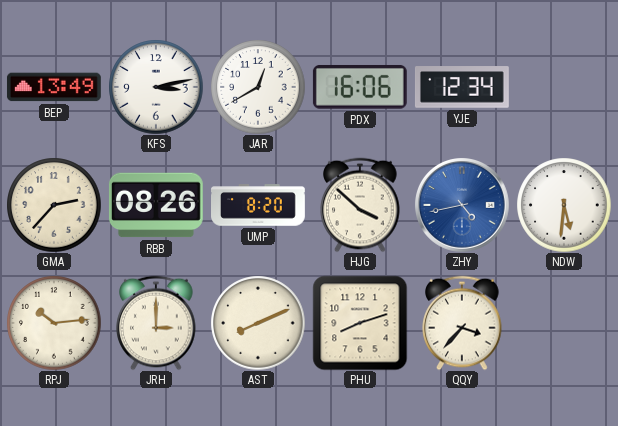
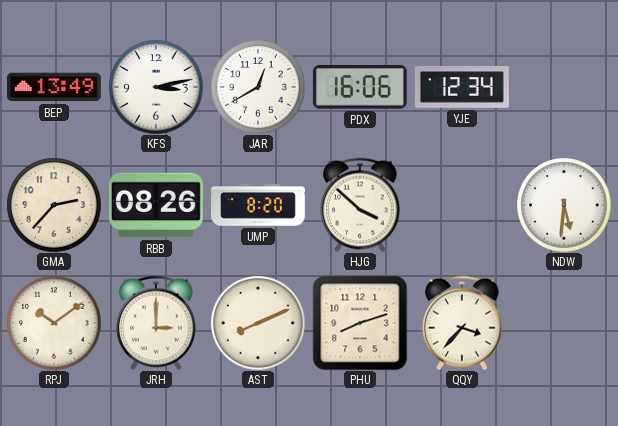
ZHY: 4:43 -> none
RPJ: 10:14 -> 10:09
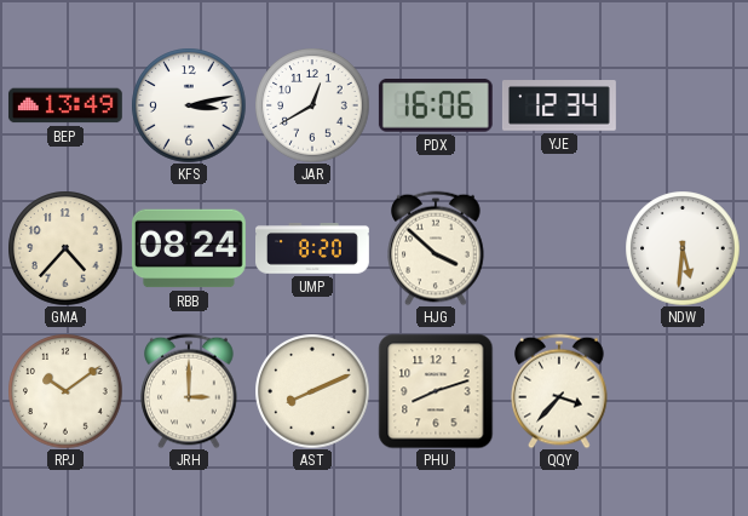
GMA: 2:37 -> 4:37
RBB: 08:26 -> 08:24
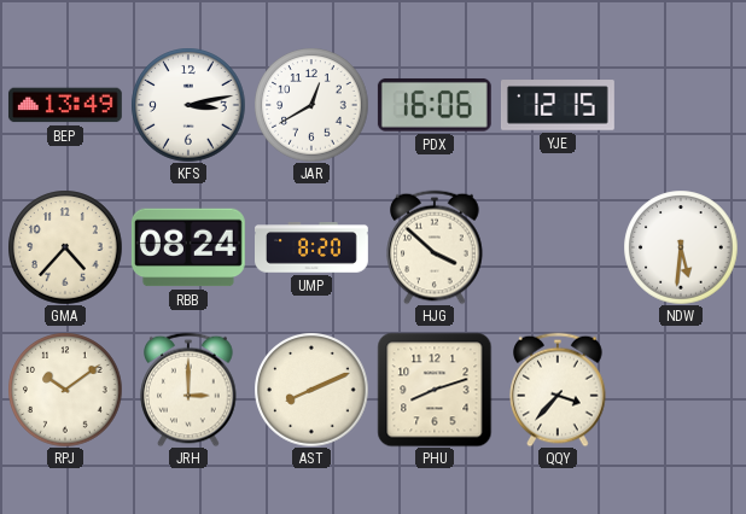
YJE: 12:34 -> 12:15
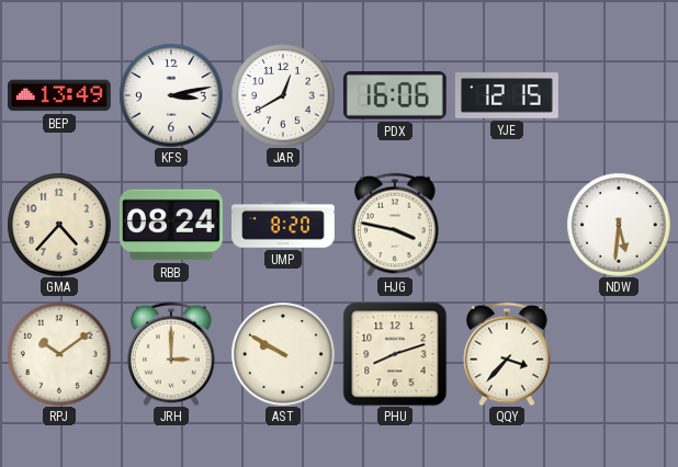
HJG: 3:52 -> 3:47
AST: 8:11 -> 9:50
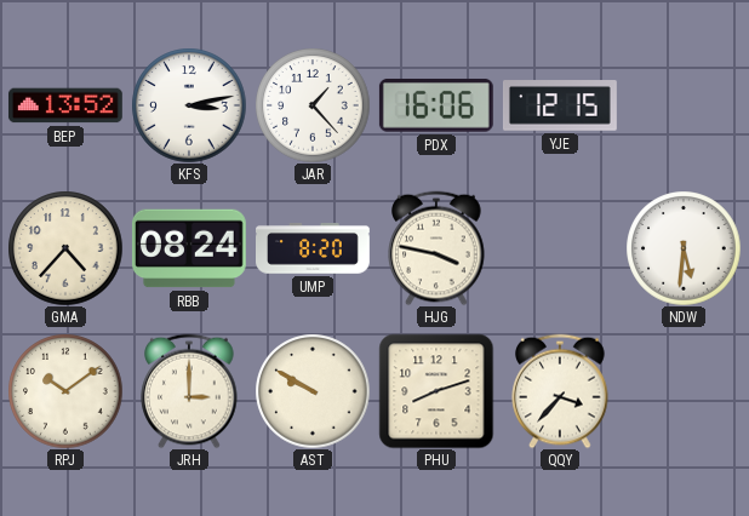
BEP: 13:49 -> 13:52
JAR: 12:40 -> 1:23
